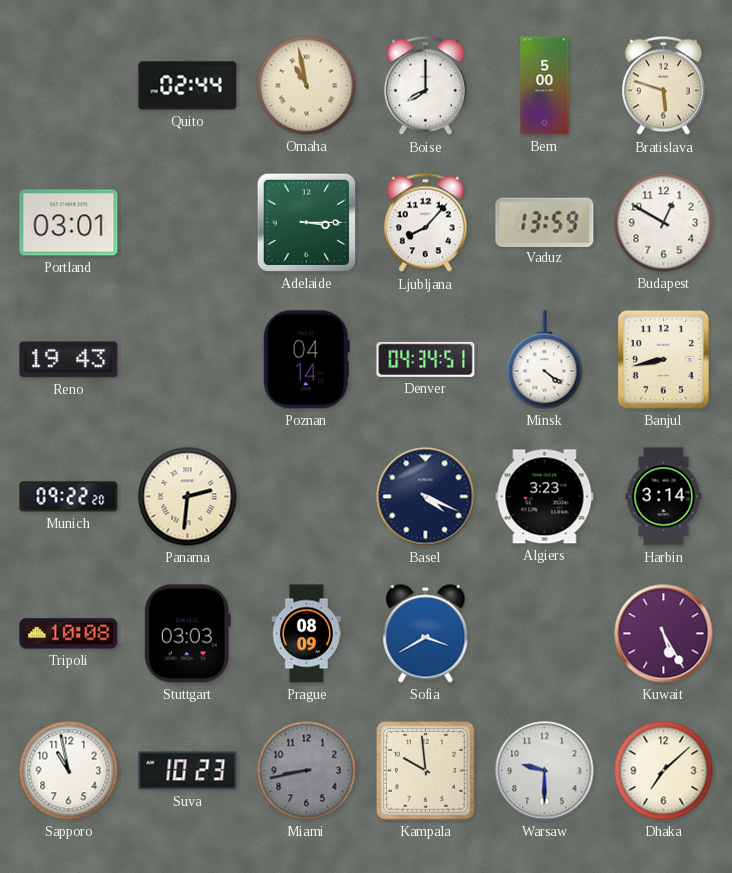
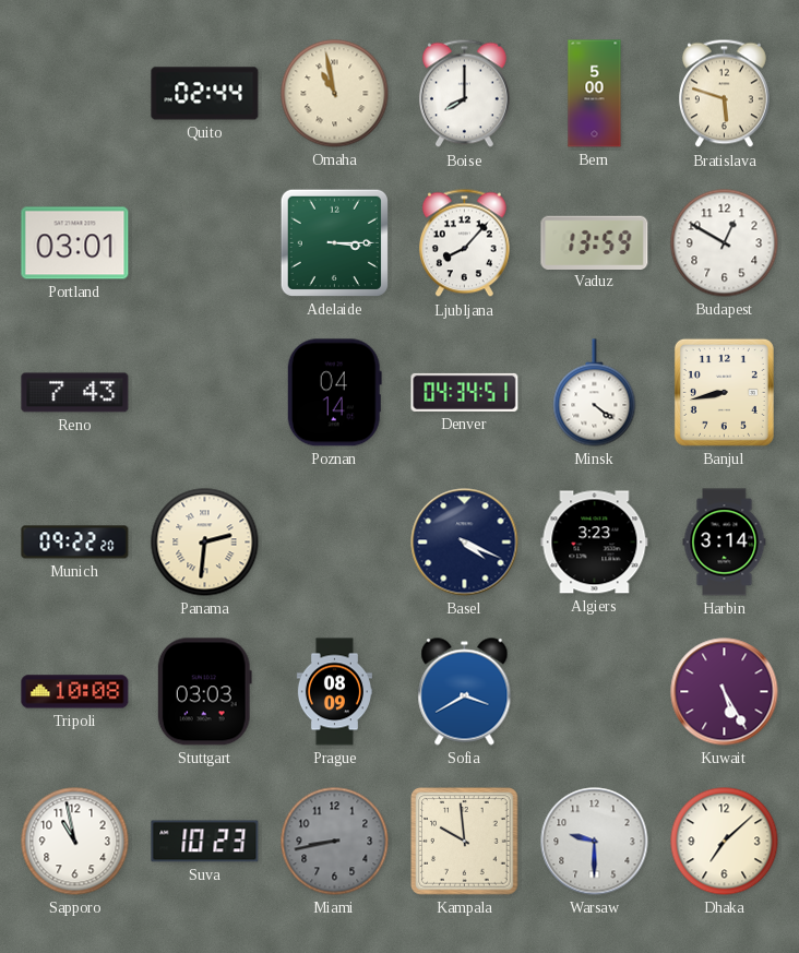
Reno: 19:43 -> 7:43
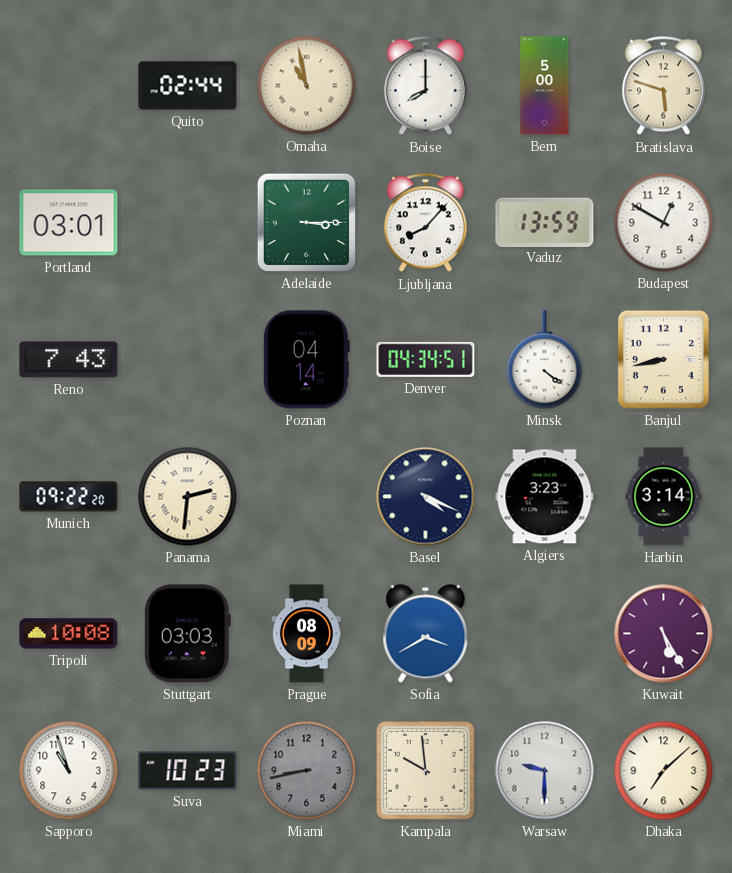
Sapporo: 10:58 -> 10:57
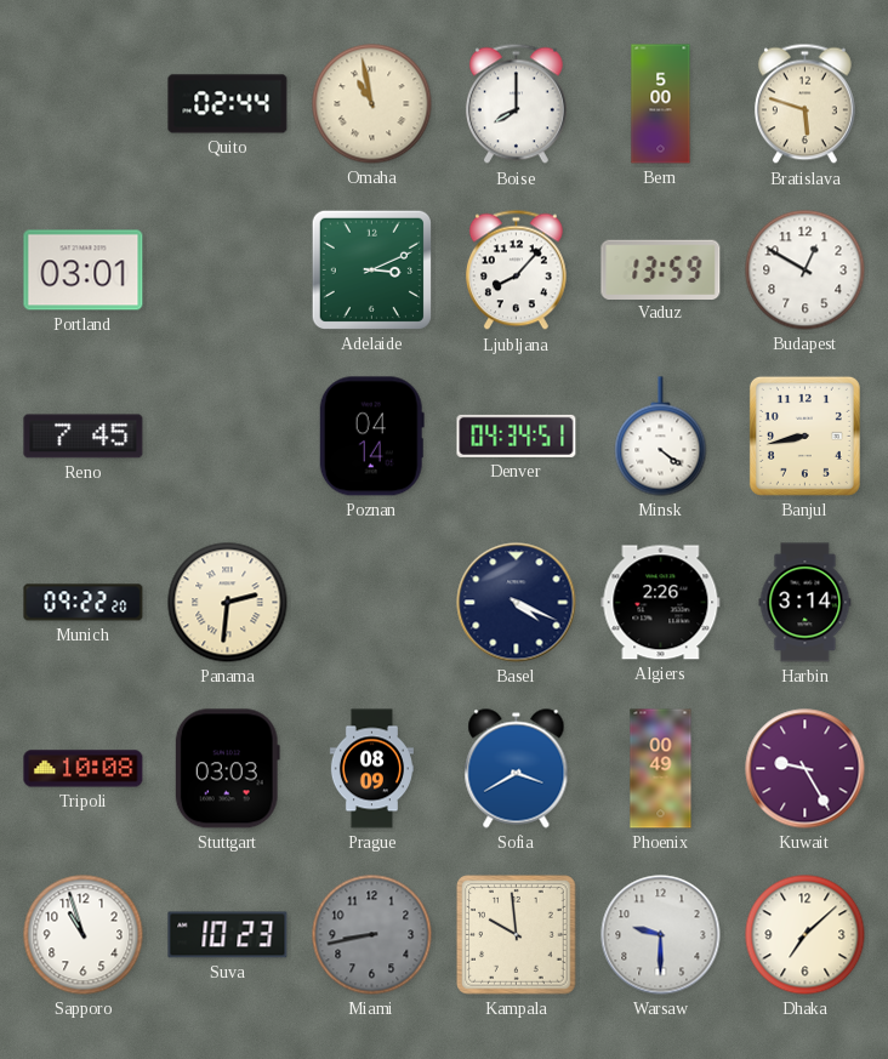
Adelaide: 3:15 -> 3:11
Reno: 7:43 -> 7:45
Algiers: 3:23 -> 2:26
Phoenix: none -> 00:49
Kuwait: 5:25 -> 9:25
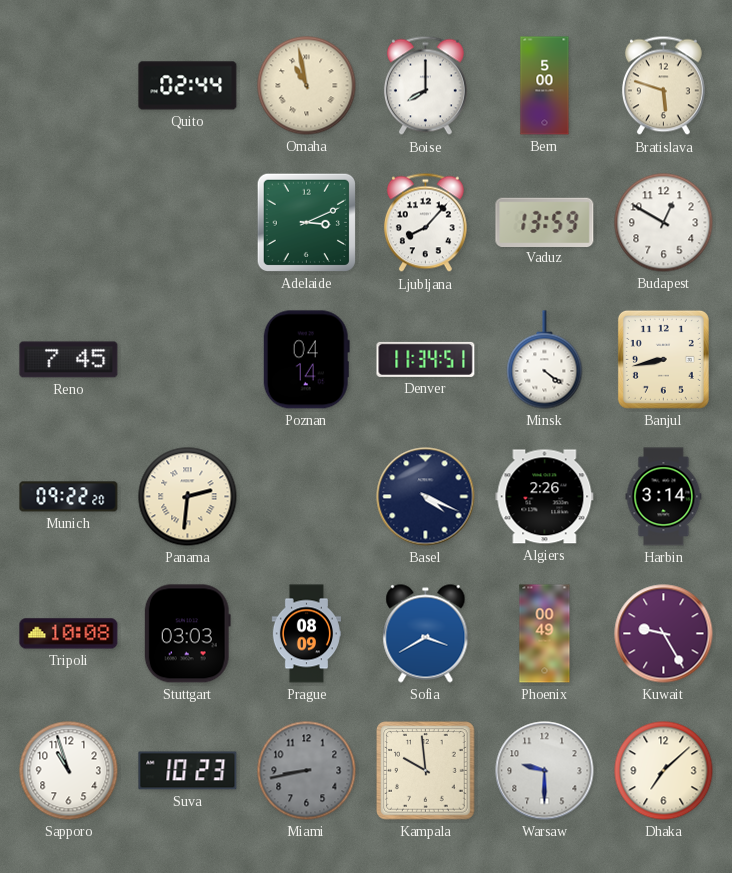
Portland: 03:01 -> none
Denver: 04:34 -> 11:34
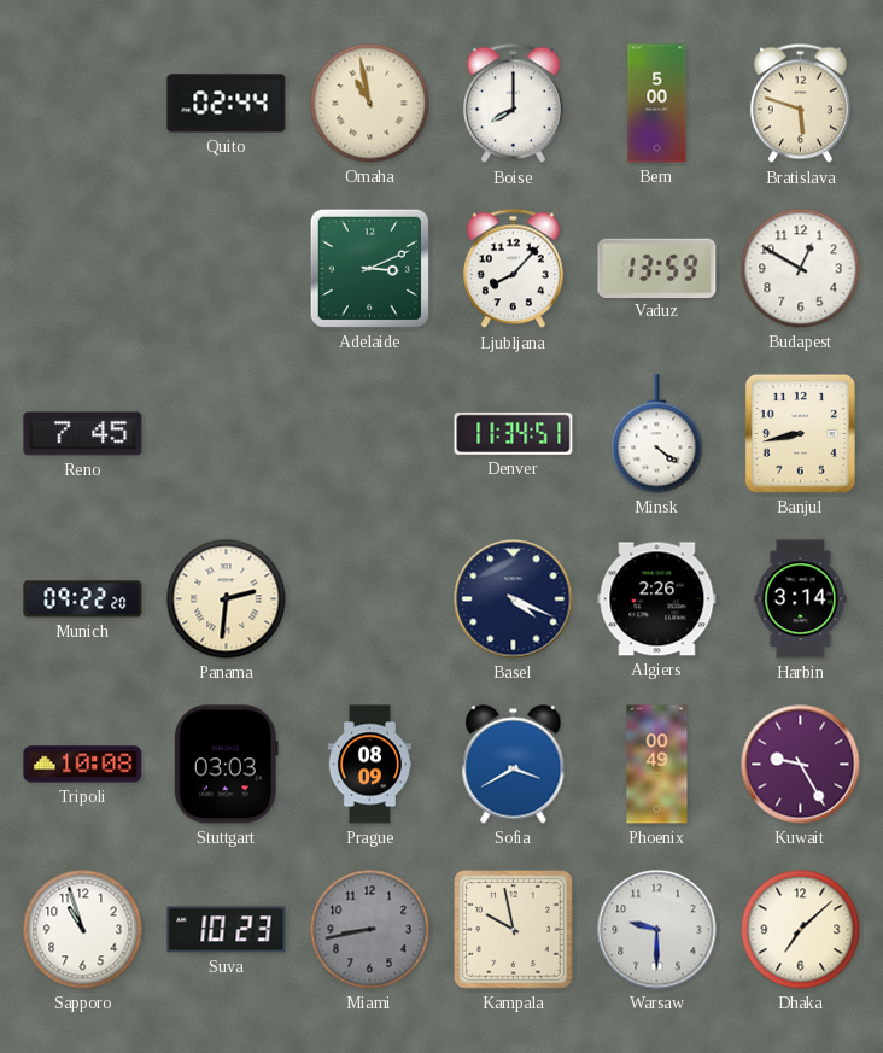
Poznan: 04:14 -> none
Kampala: 9:59 -> 9:58
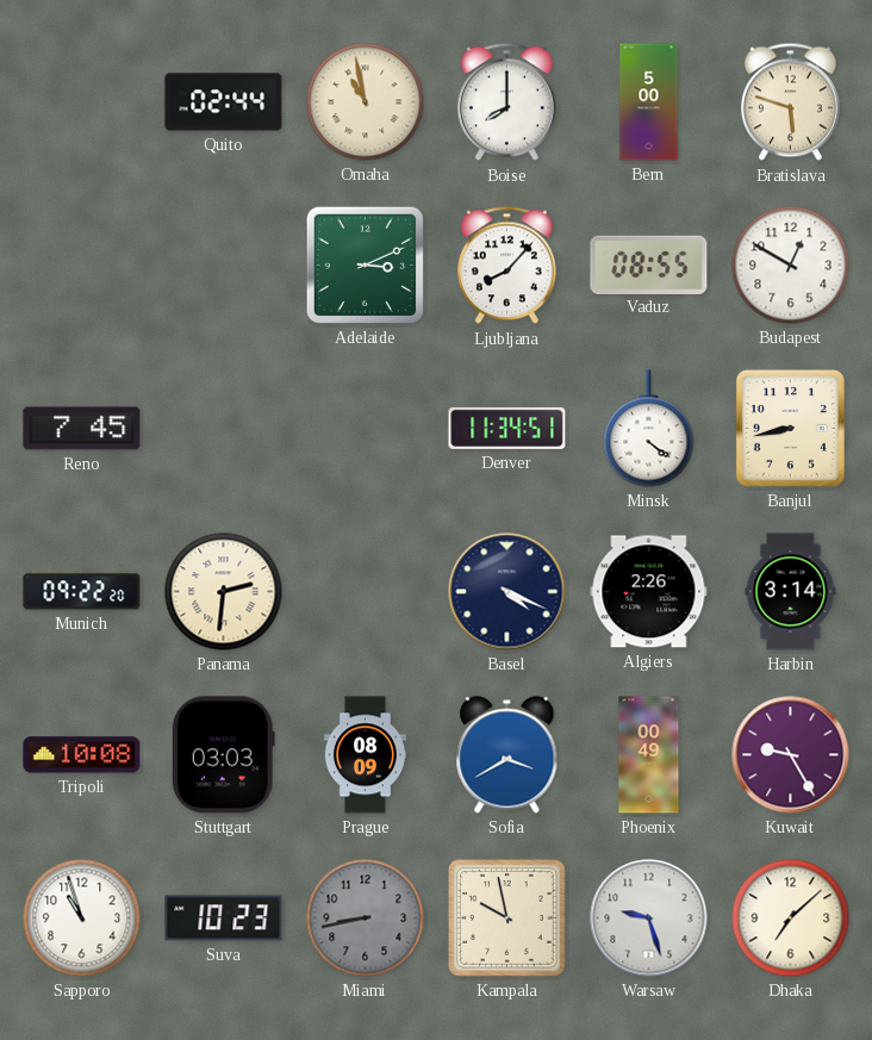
Vaduz: 13:59 -> 08:55
Warsaw: 9:30 -> 9:27
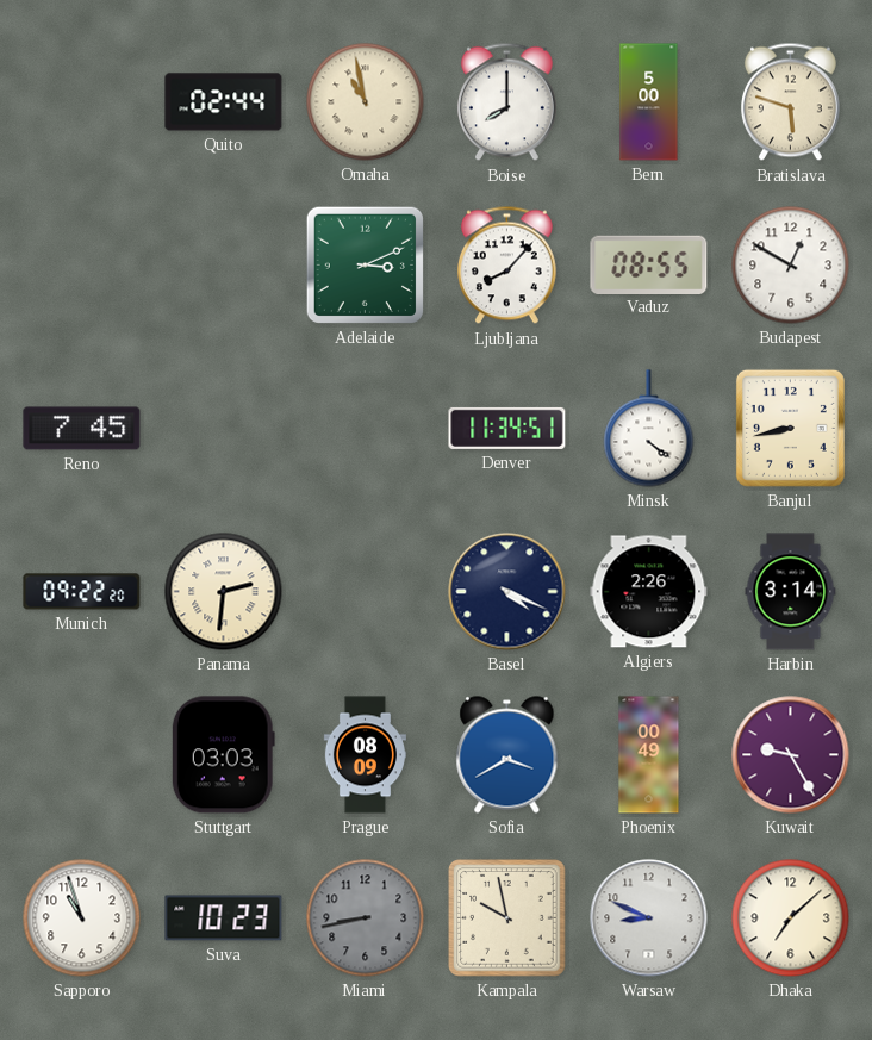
Tripoli: 10:08 -> none
Warsaw: 9:27 -> 8:49
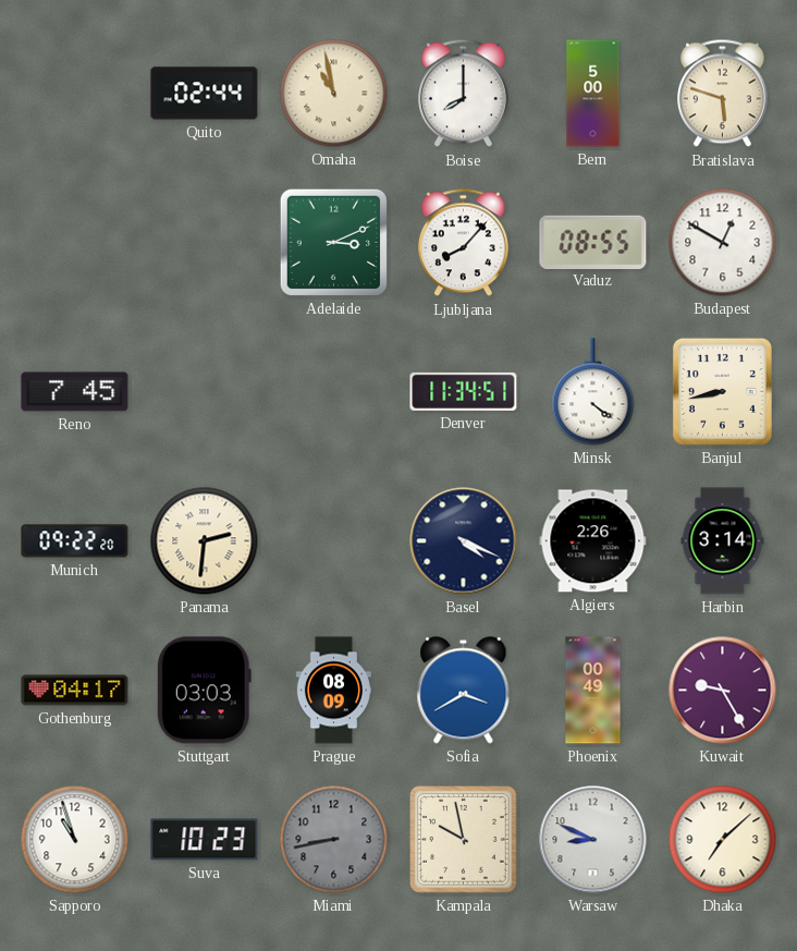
Gothenburg: none -> 04:17
